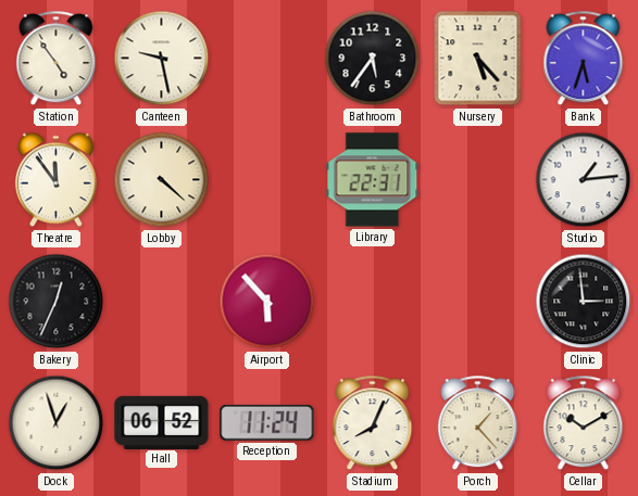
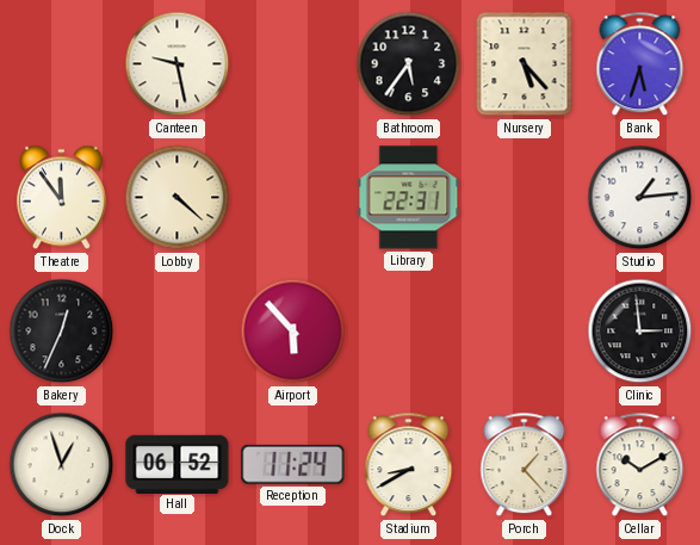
Station: 4:54 -> none
Stadium: 8:04 -> 8:40
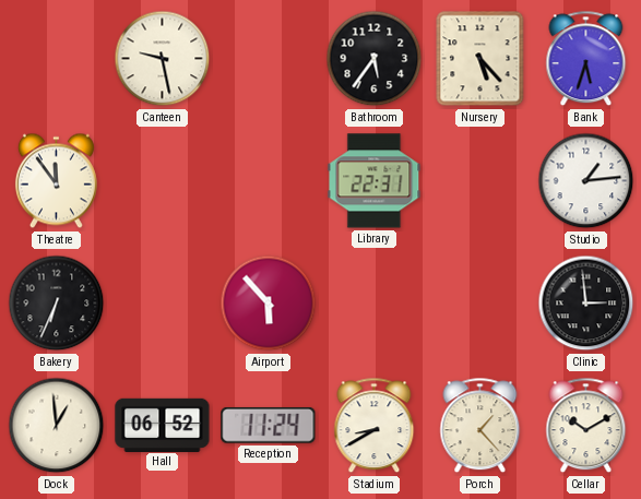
Lobby: 4:22 -> none
Bakery: 12:34 -> 6:34
Dock: 12:57 -> 12:59
